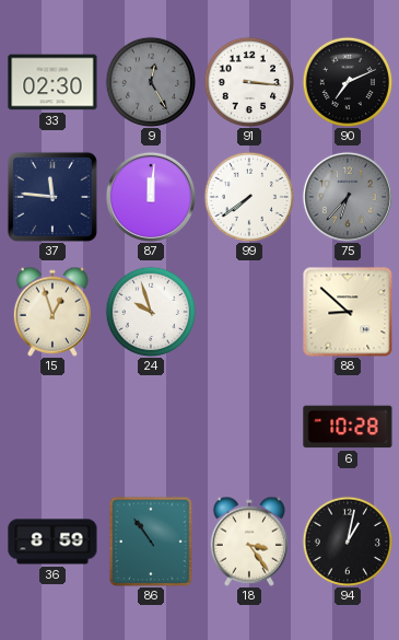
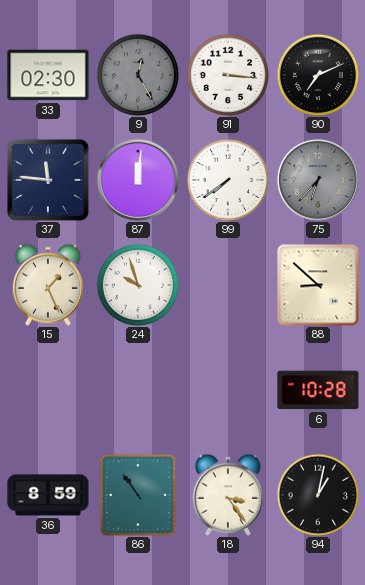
15: 12:57 -> 1:26
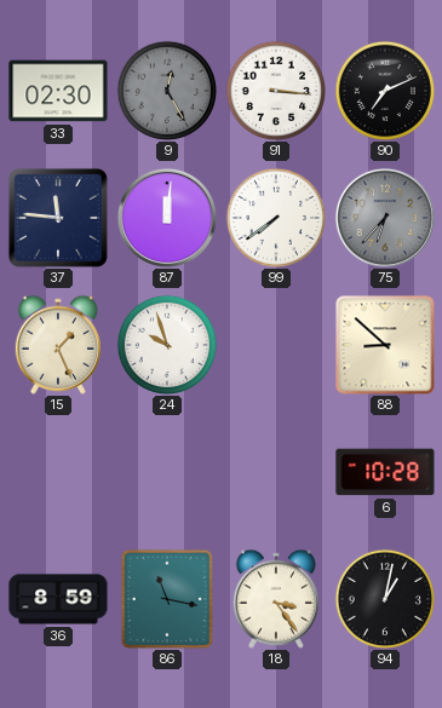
86: 10:54 -> 11:17
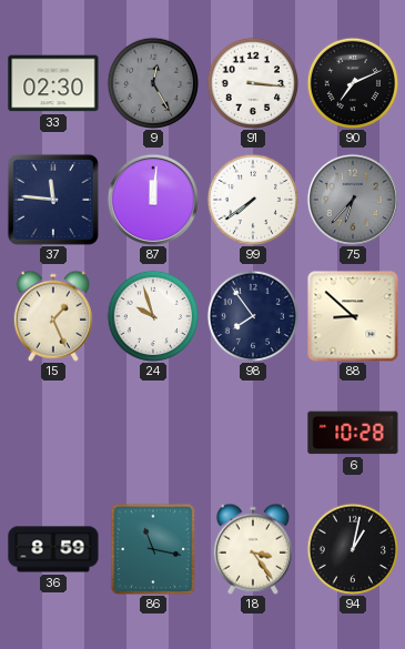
98: none -> 7:54
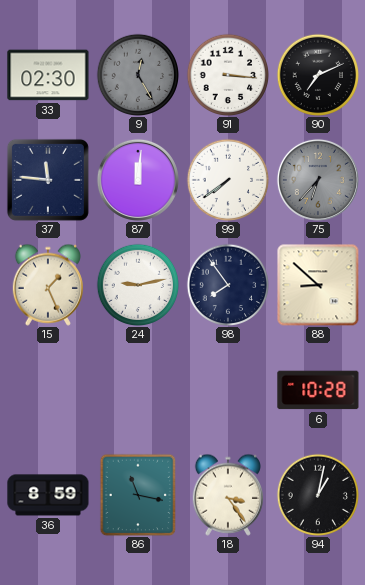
24: 9:57 -> 9:13
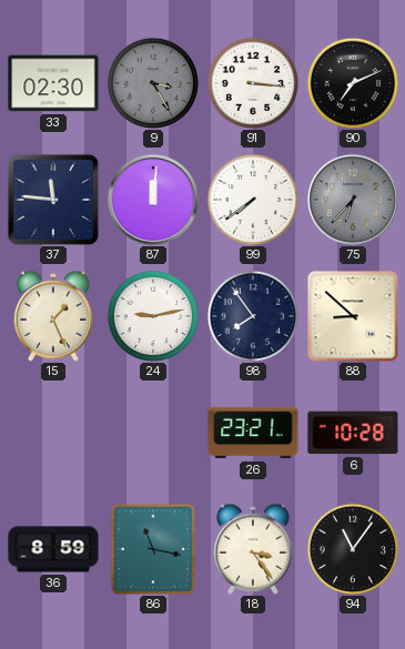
9: 12:25 -> 3:25
26: none -> 23:21
94: 1:02 -> 11:06
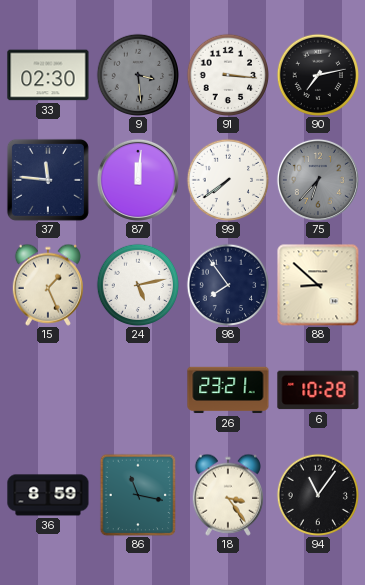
9: 3:25 -> 3:29
90: 7:11 -> 7:13
24: 9:13 -> 5:13
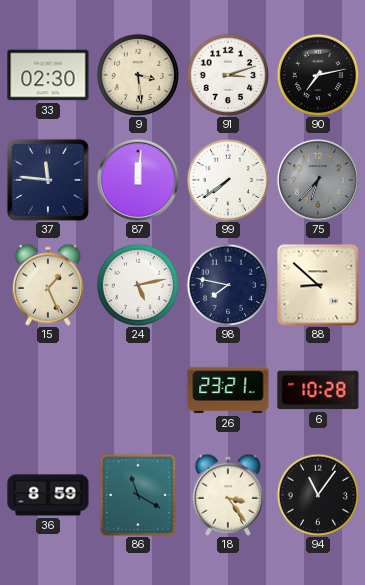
9 dial: grey -> cream
91: 3:16 -> 3:12
98: 7:54 -> 7:47
86: 11:17 -> 11:20
